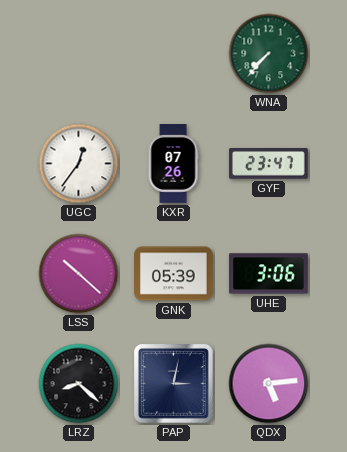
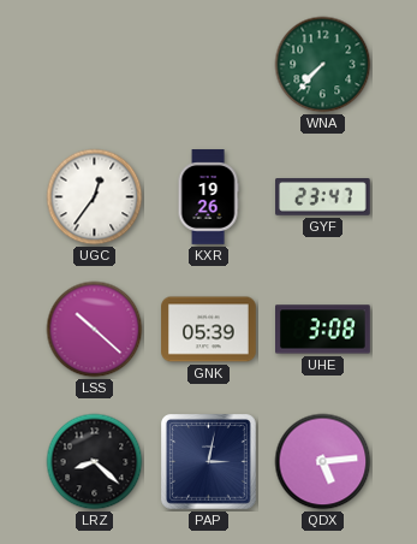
KXR: 07:26 -> 19:26
UHE: 3:06 -> 3:08
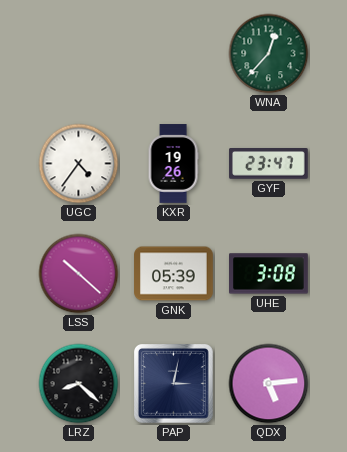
WNA: 7:37 -> 12:37
UGC: 12:36 -> 4:36
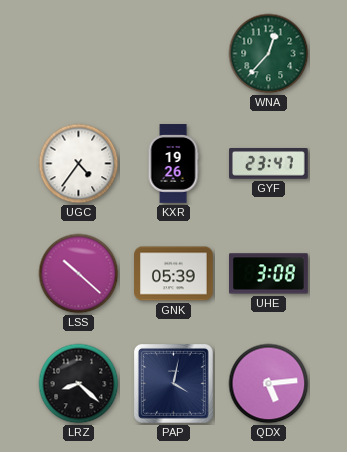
PAP: 3:02 -> 4:02
